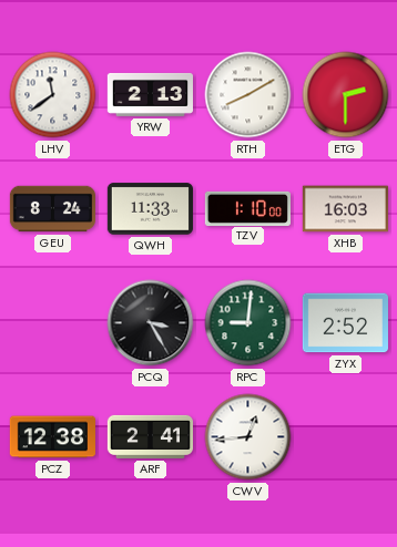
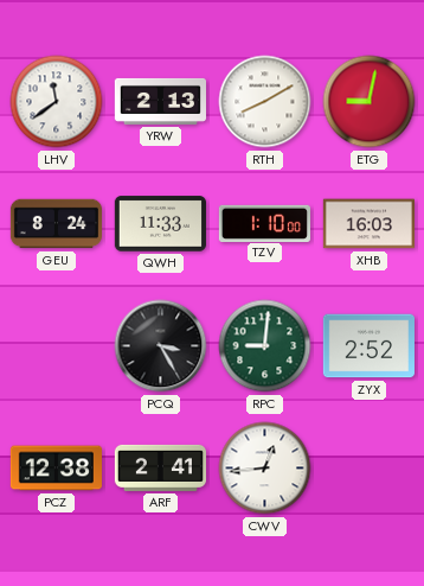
ETG: 2:30 -> 9:02
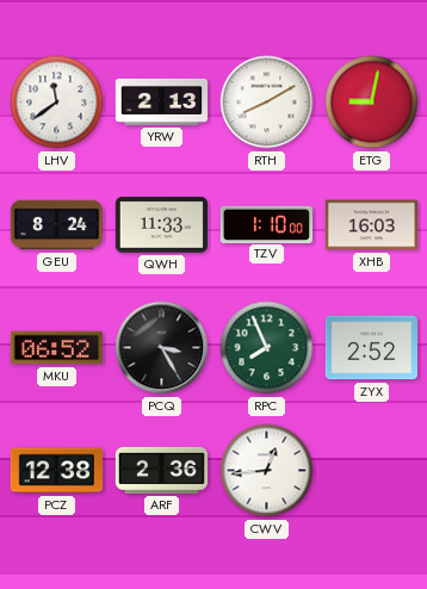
MKU: none -> 06:52
RPC: 9:01 -> 7:56
ARF: 2:41 -> 2:36
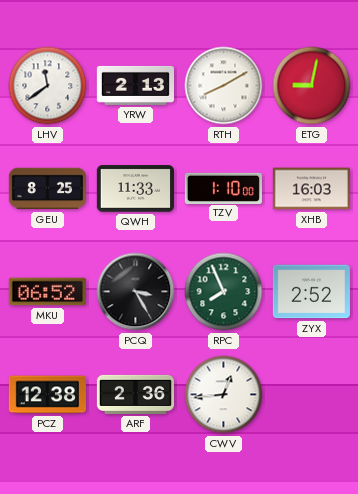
GEU: 8:24 -> 8:25
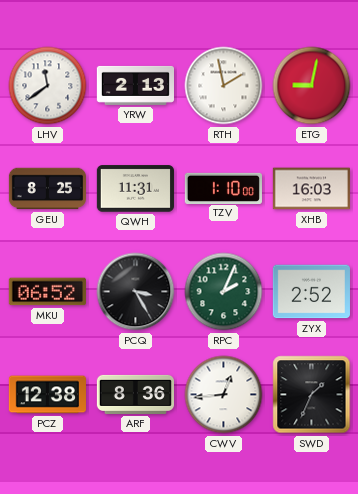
RTH: 8:10 -> 1:58
QWH: 11:33 -> 11:31
RPC: 7:56 -> 2:04
ARF: 2:36 -> 8:36
SWD: none -> 1:34
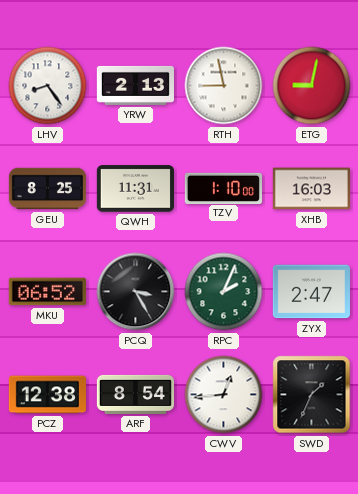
LHV: 11:39 -> 8:24
RTH: 1:58 -> 8:58
ZYX: 2:52 -> 2:47
ARF: 8:36 -> 8:54
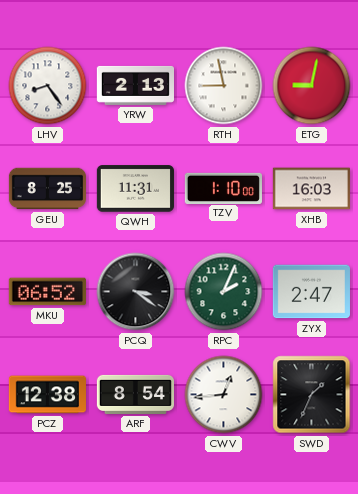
PCQ: 3:25 -> 3:21
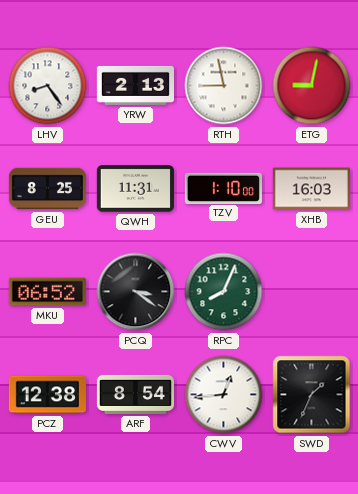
RPC: 2:04 -> 8:04
ZYX: 2:47 -> none
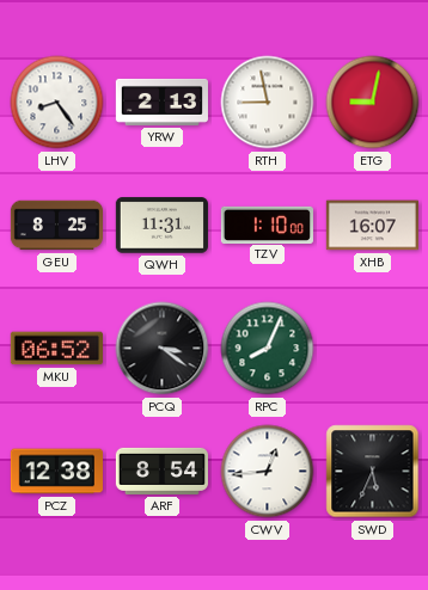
XHB: 16:03 -> 16:07
SWD: 1:34 -> 5:34
